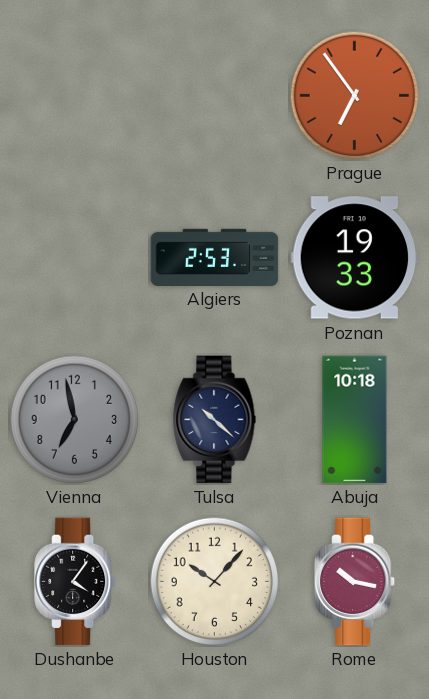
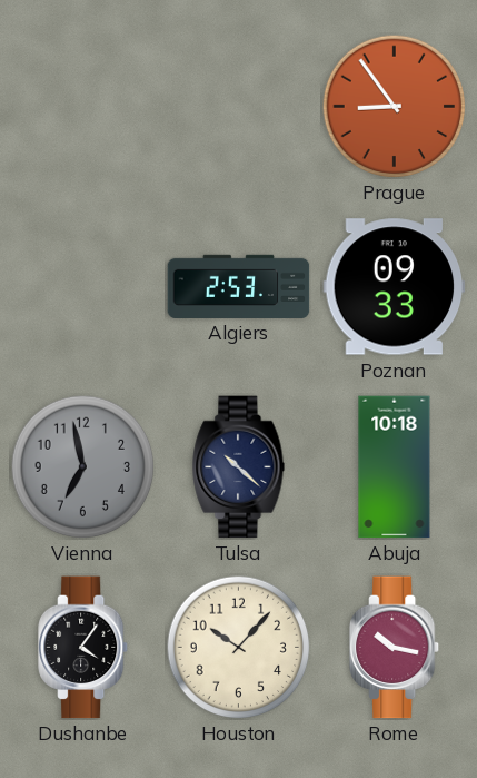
Prague: 6:54 -> 8:54
Poznan: 19:33 -> 09:33
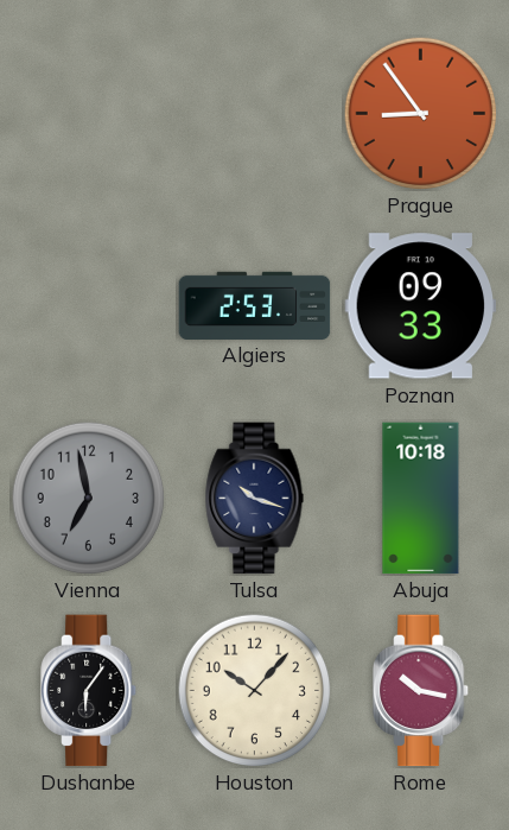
Tulsa: 10:22 -> 10:18
Dushanbe: 4:06 -> 6:06
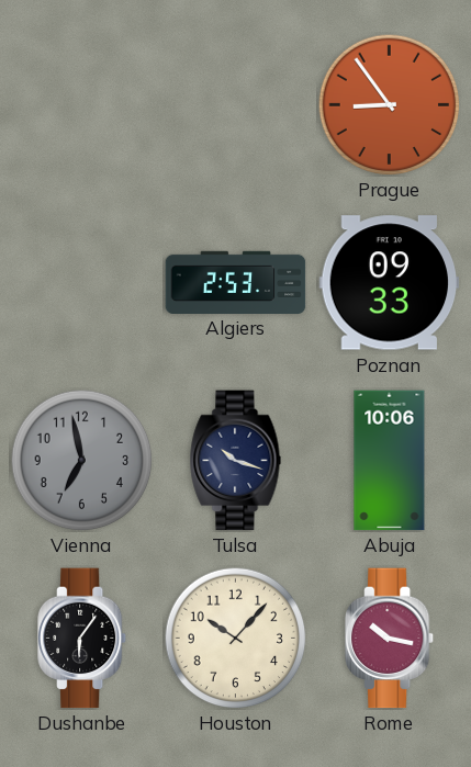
Abuja: 10:18 -> 10:06
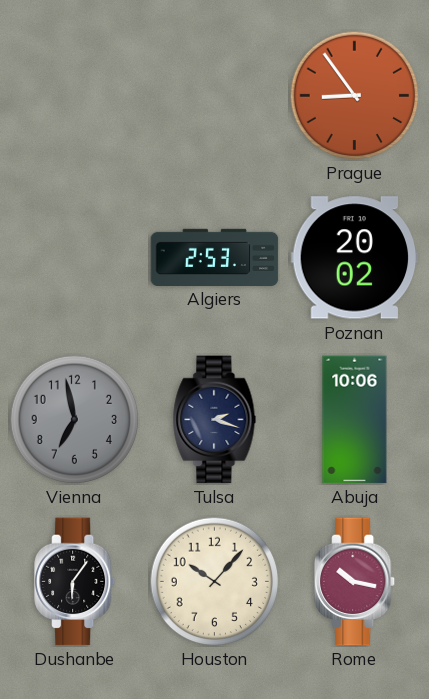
Poznan: 09:33 -> 20:02
Tulsa: 10:18 -> 2:18
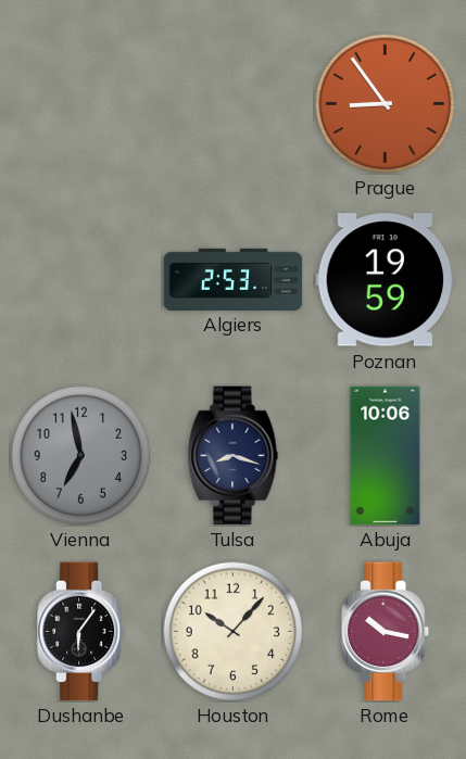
Poznan: 20:02 -> 19:59
Tulsa: 2:18 -> 8:18
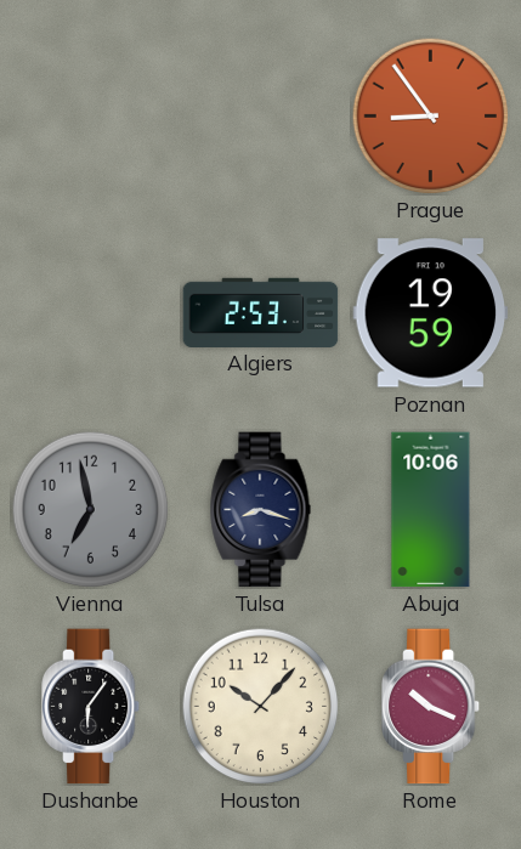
Rome: 10:17 -> 10:19
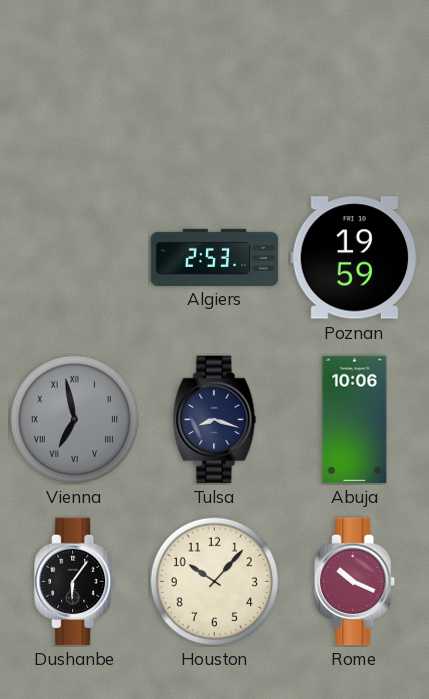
Prague: 8:54 -> none
Vienna numerals: Arabic -> Roman
